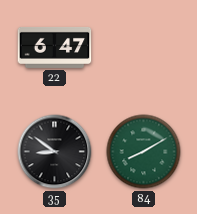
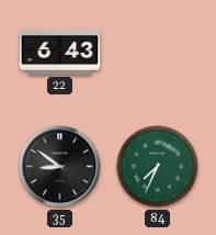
22: 6:47 -> 6:43
84: 8:10 -> 7:34
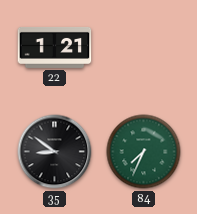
22: 6:43 -> 1:21
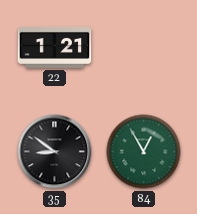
84: 7:34 -> 12:55
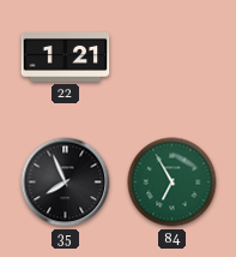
35: 8:51 -> 7:56
84: 12:55 -> 6:55
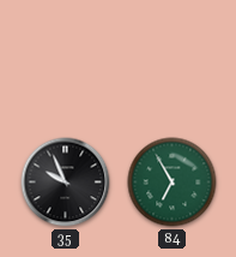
22: 1:21 -> none
35: 7:56 -> 9:56
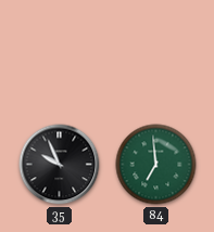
84: 6:55 -> 6:59
